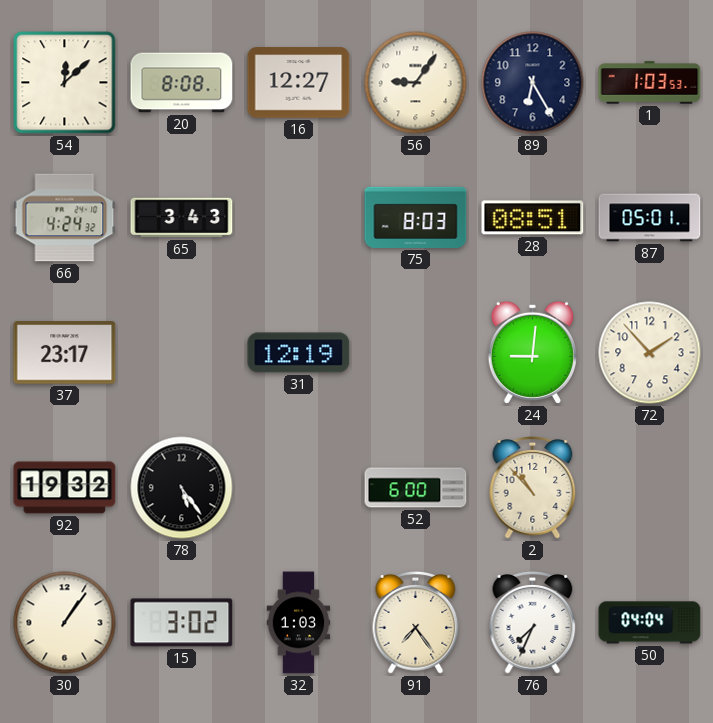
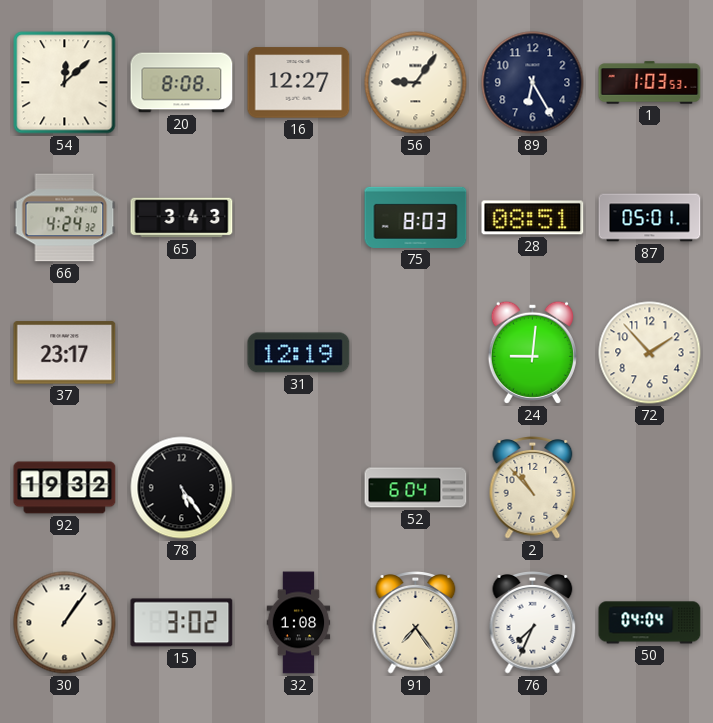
52: 6:00 -> 6:04
32: 1:03 -> 1:08
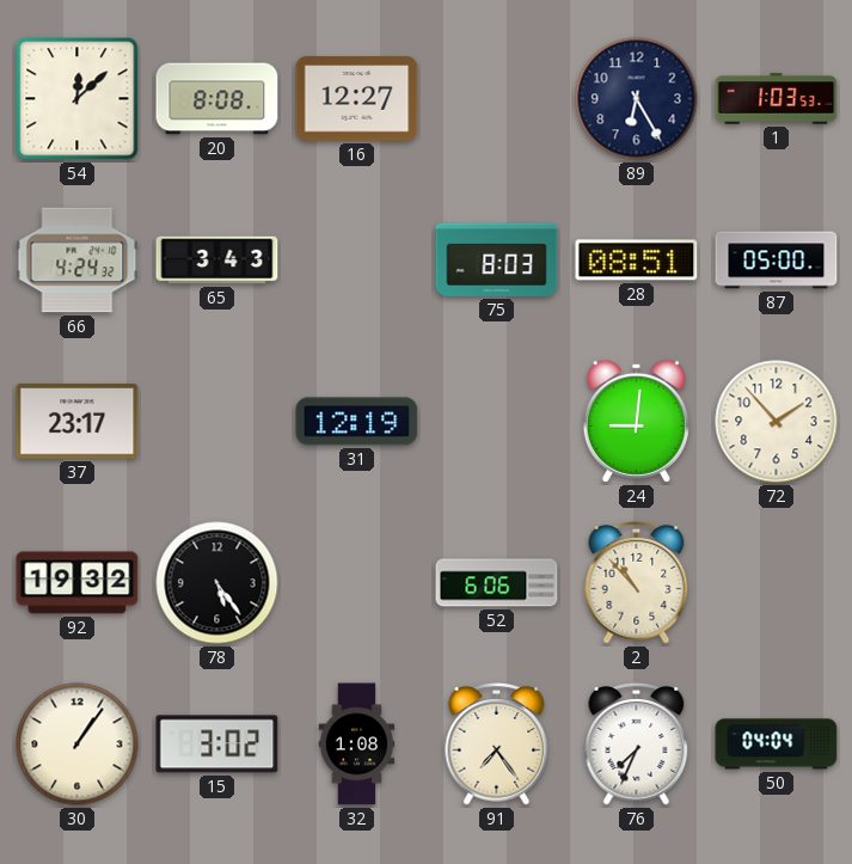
56: 9:06 -> none
87: 05:01 -> 05:00
52: 6:04 -> 6:06
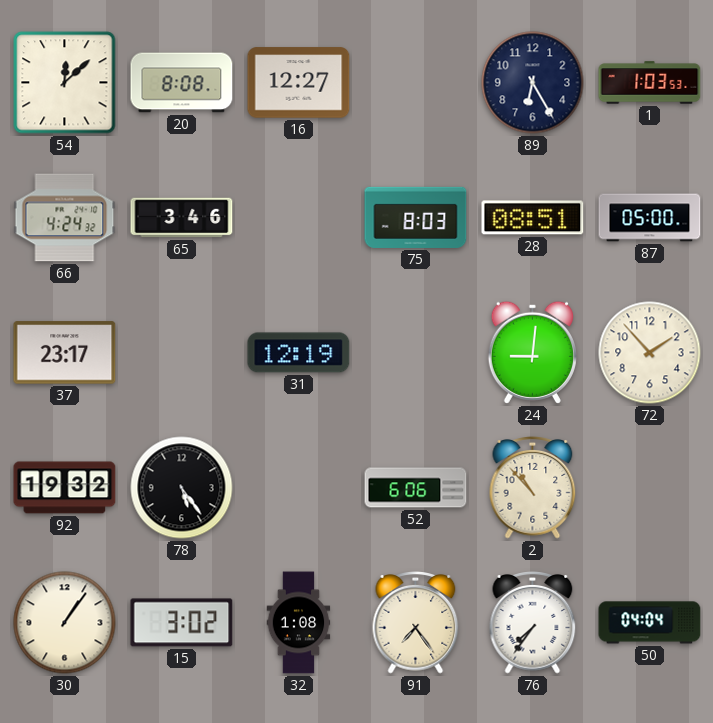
65: 3:43 -> 3:46
76: 7:34 -> 7:36
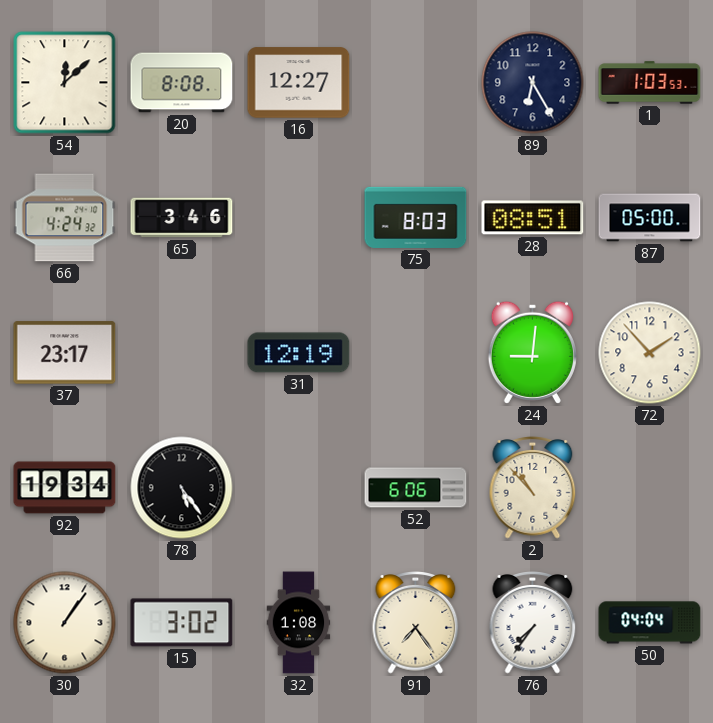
92: 19:32 -> 19:34
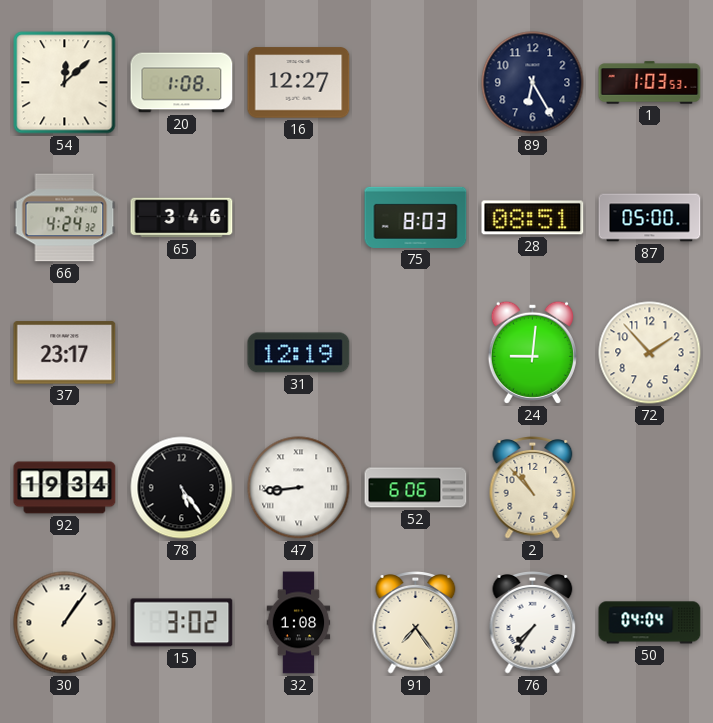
20: 8:08 -> 1:08
47: none -> 8:44
